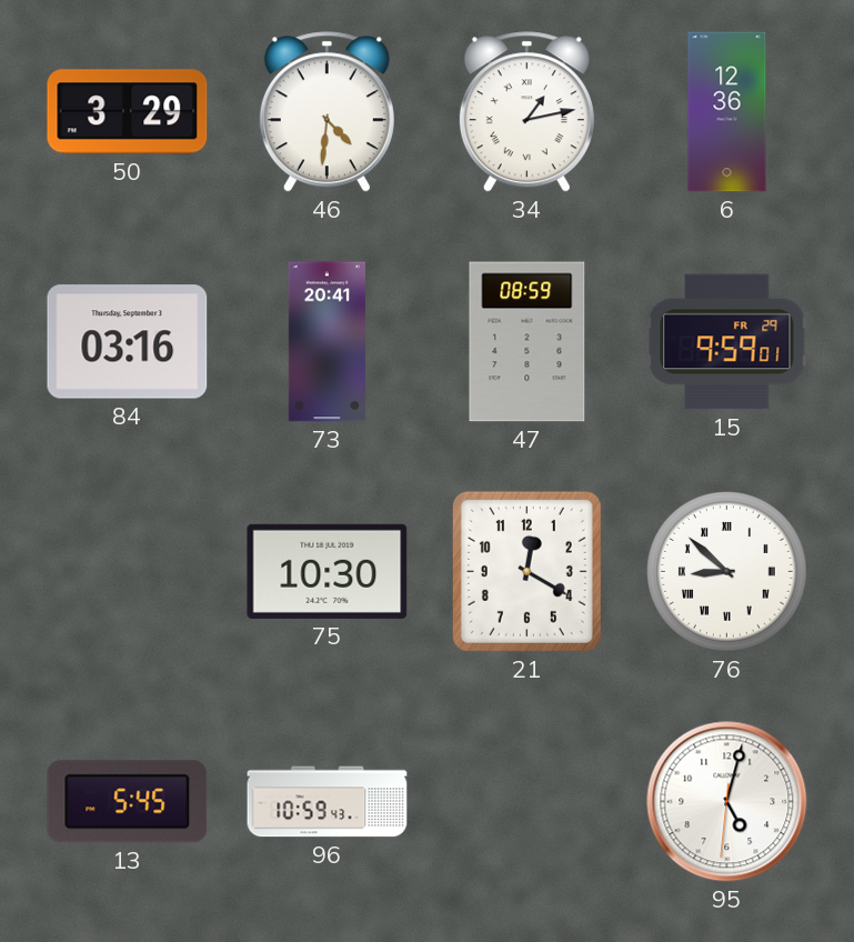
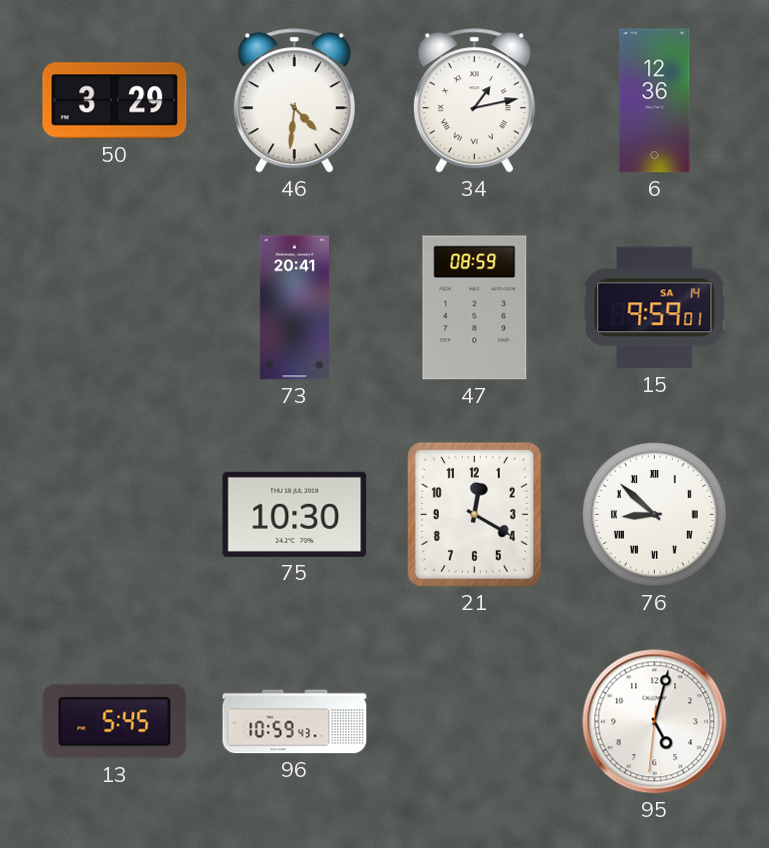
84: 03:16 -> none
15 date: FR 29 -> SA 14
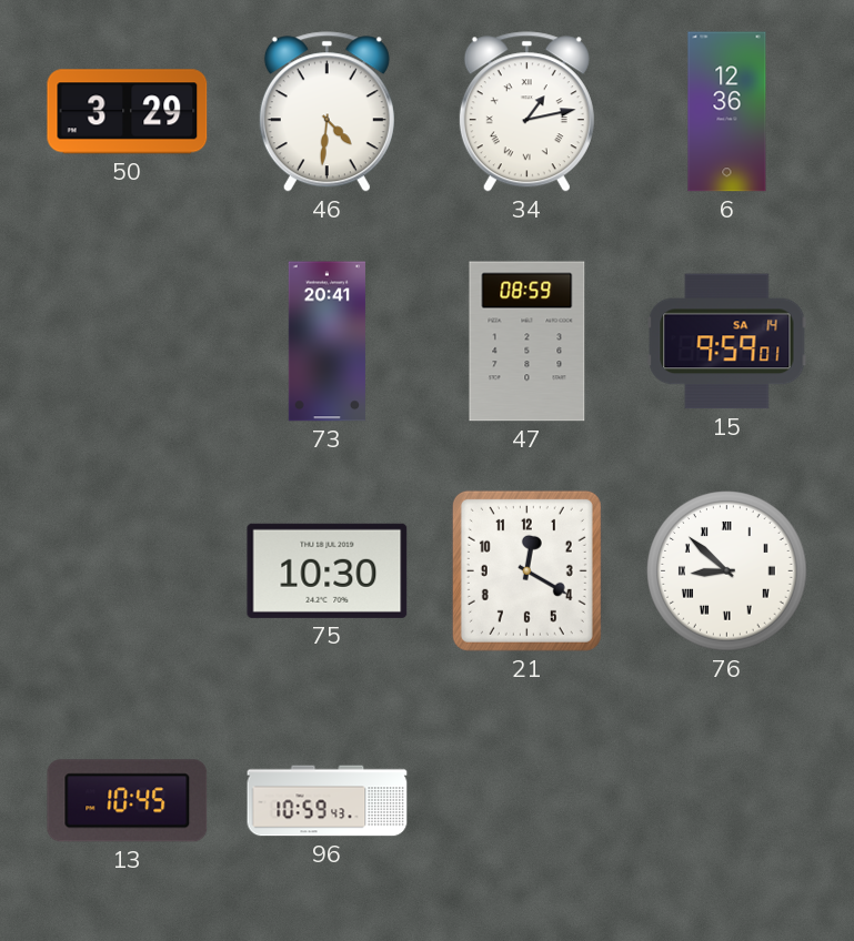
13: 5:45 -> 10:45
95: 5:02 -> none
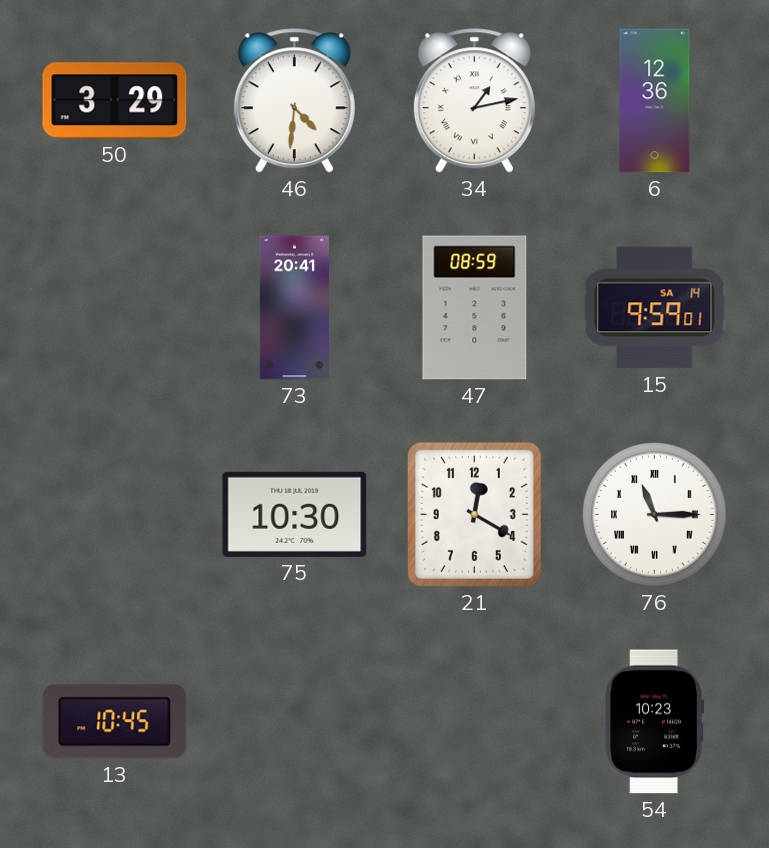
76: 8:52 -> 11:15
96: 10:59 -> none
54: none -> 10:23
